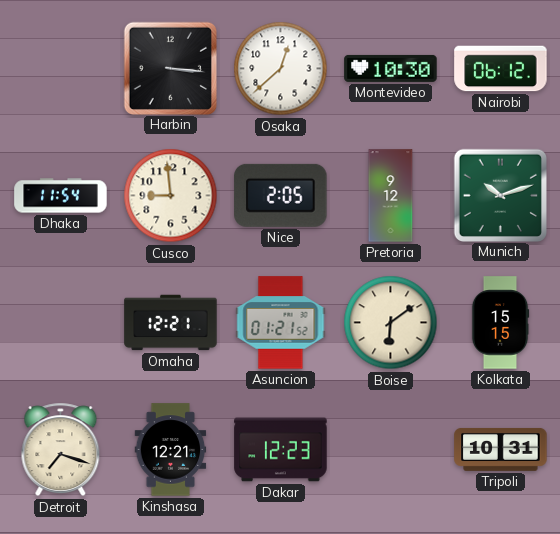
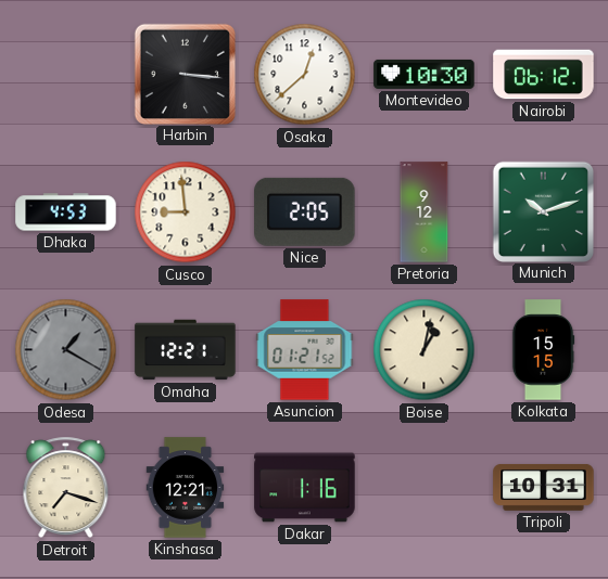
Dhaka: 11:54 -> 4:53
Odesa: none -> 1:20
Boise: 6:09 -> 1:02
Dakar: 12:23 -> 1:16
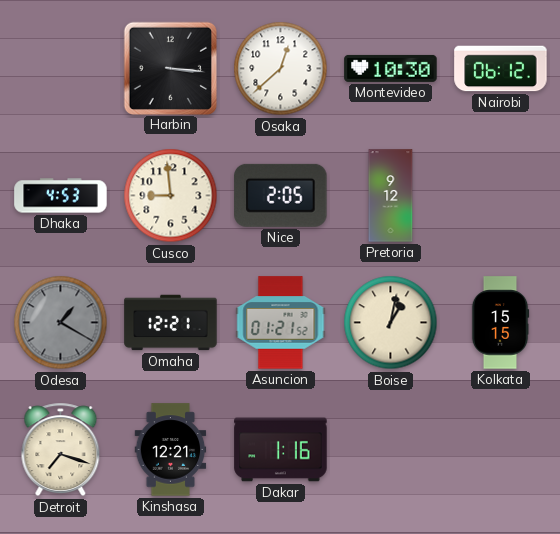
Munich: 10:12 -> none
Tripoli: 10:31 -> none
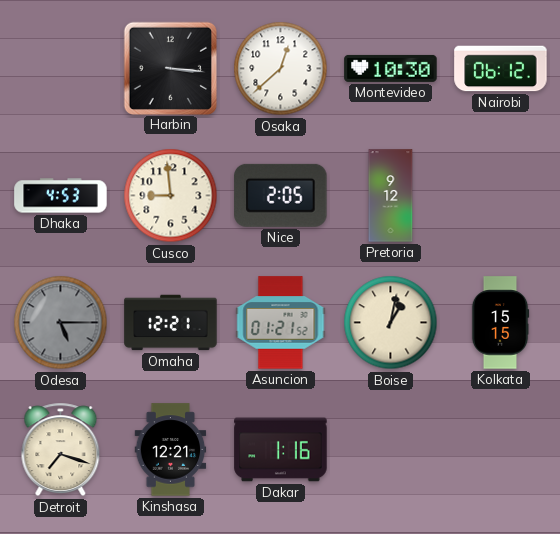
Odesa: 1:20 -> 5:15
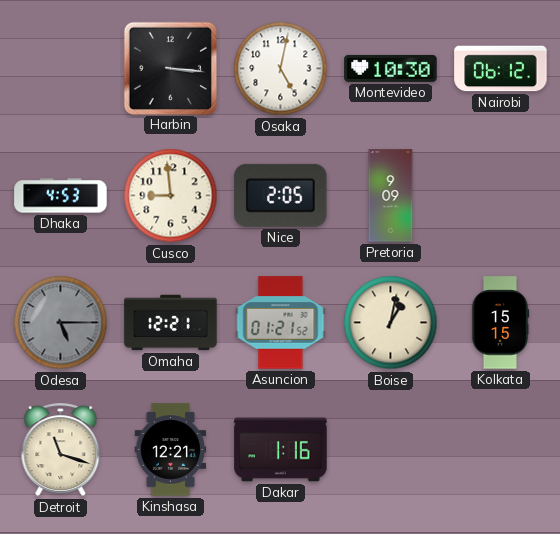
Osaka: 12:38 -> 5:02
Pretoria: 9:12 -> 9:09
Detroit: 7:18 -> 11:18
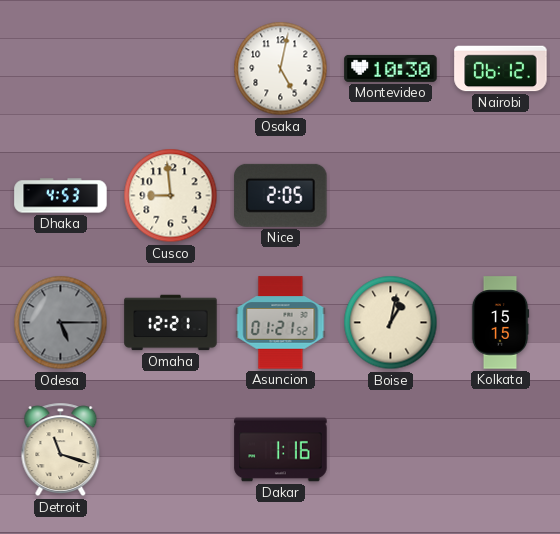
Harbin: 3:16 -> none
Pretoria: 9:09 -> none
Kinshasa: 12:21 -> none
